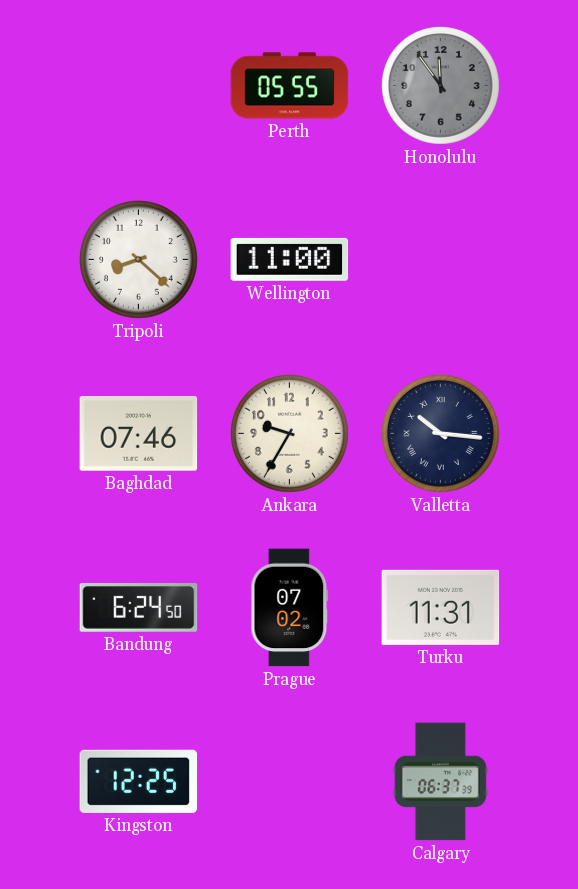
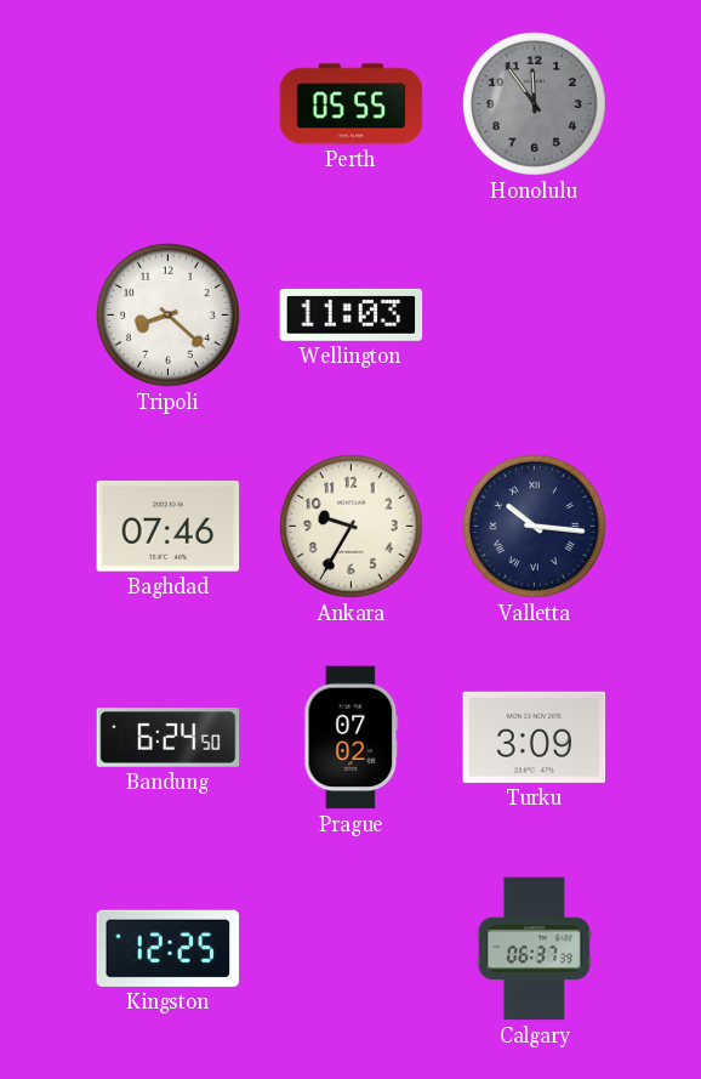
Wellington: 11:00 -> 11:03
Turku: 11:31 -> 3:09
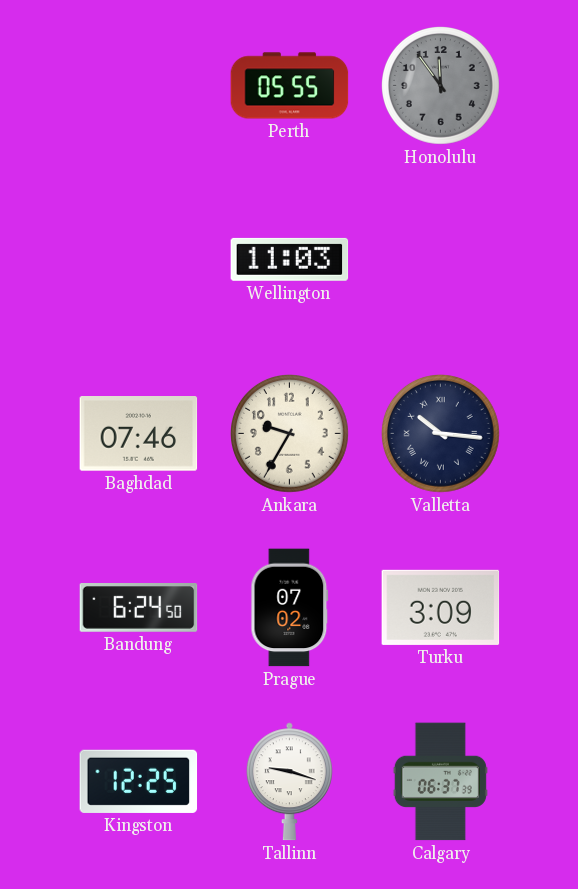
Tripoli: 8:22 -> none
Tallinn: none -> 9:18
